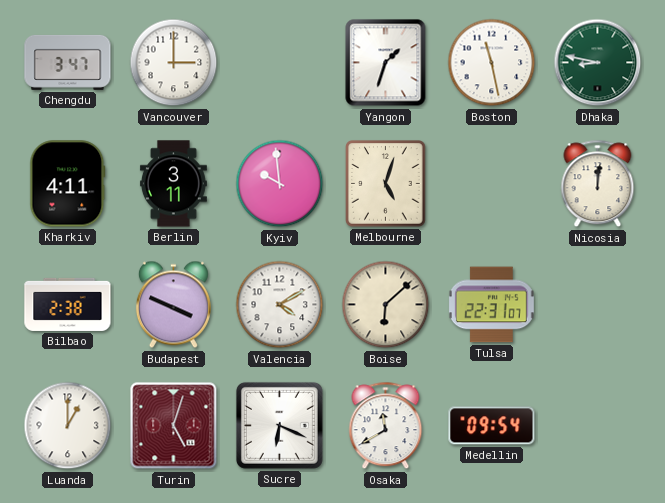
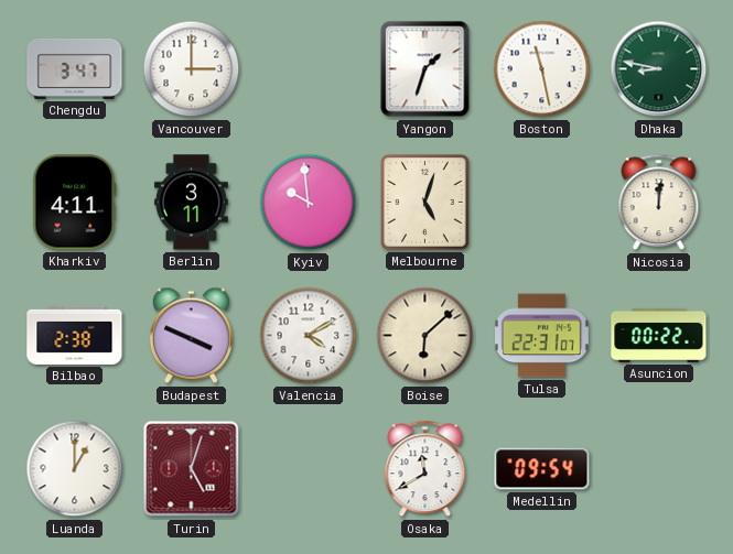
Asuncion: none -> 00:22
Sucre: 6:19 -> none
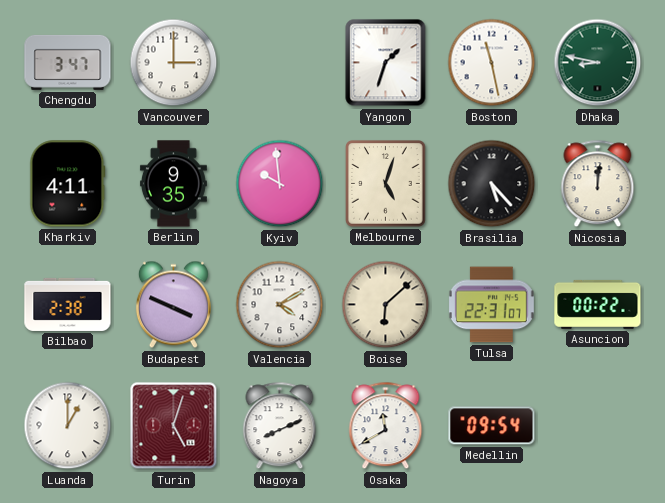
Berlin: 3:11 -> 9:35
Brasilia: none -> 5:23
Nagoya: none -> 8:11
